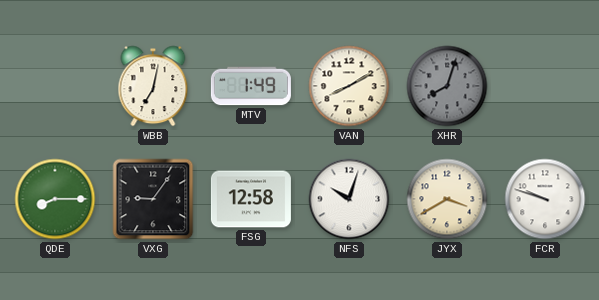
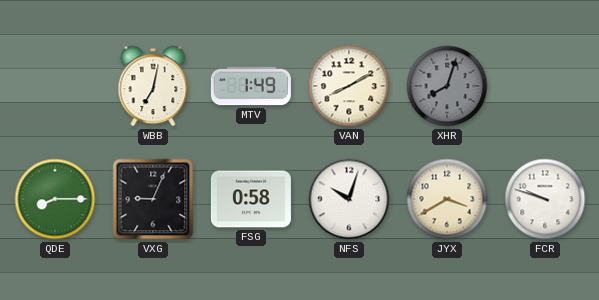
VXG: 9:06 -> 9:04
FSG: 12:58 -> 0:58
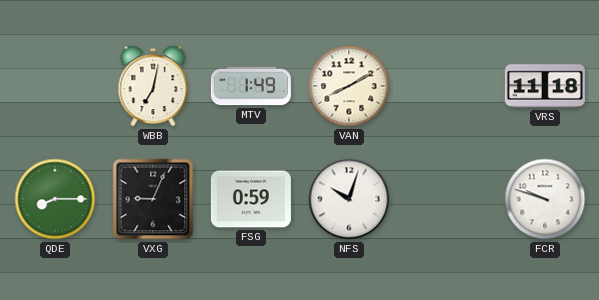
XHR: 8:03 -> none
VRS: none -> 11:18
FSG: 0:58 -> 0:59
JYX: 3:40 -> none
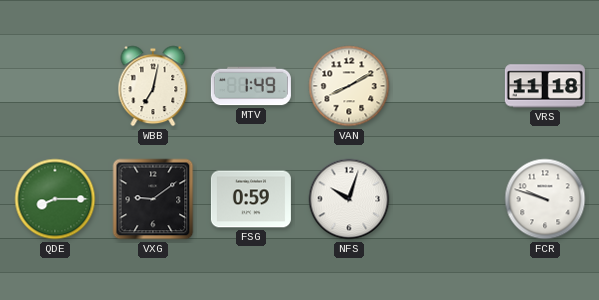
VXG: 9:04 -> 9:09
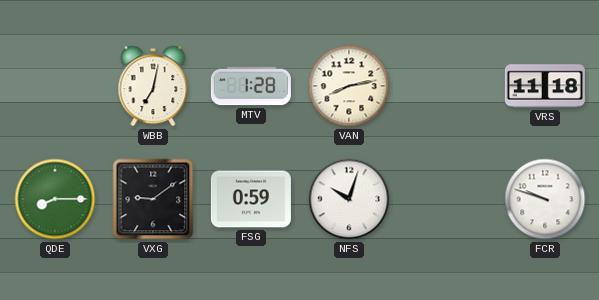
MTV: 1:49 -> 1:28
VAN: 8:10 -> 8:13
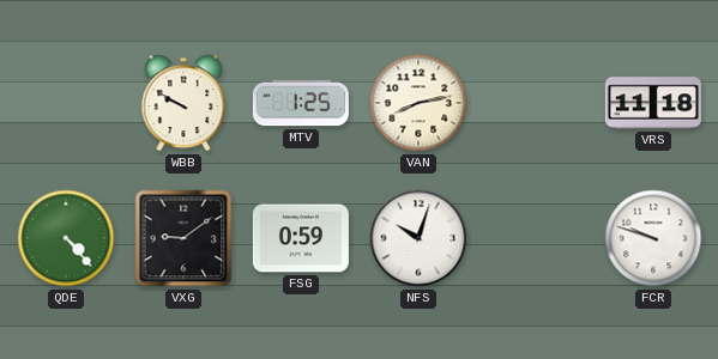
WBB: 7:02 -> 9:50
MTV: 1:28 -> 1:25
QDE: 8:15 -> 4:23
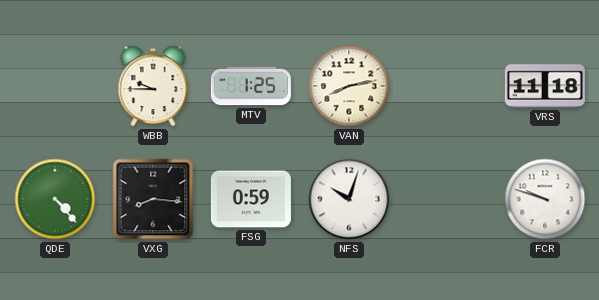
WBB: 9:50 -> 9:45
VXG: 9:09 -> 8:16
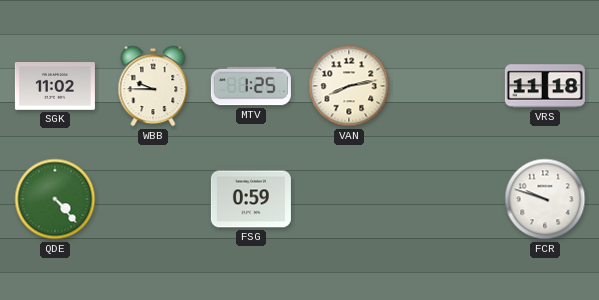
SGK: none -> 11:02
VXG: 8:16 -> none
NFS: 10:03 -> none
